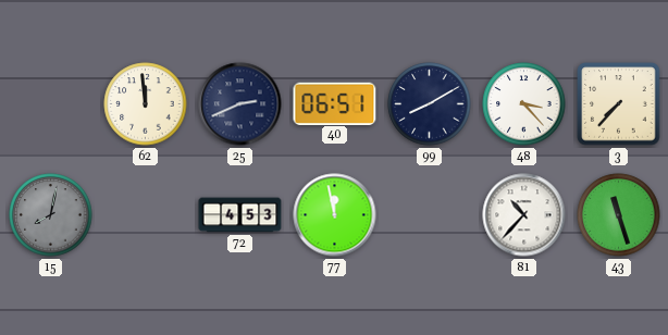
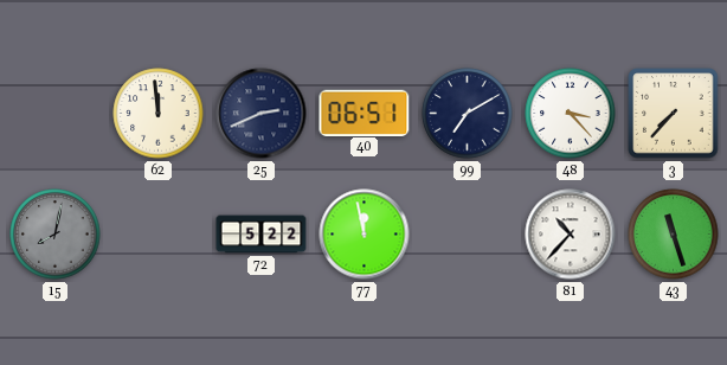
99: 8:10 -> 7:10
72: 4:53 -> 5:22
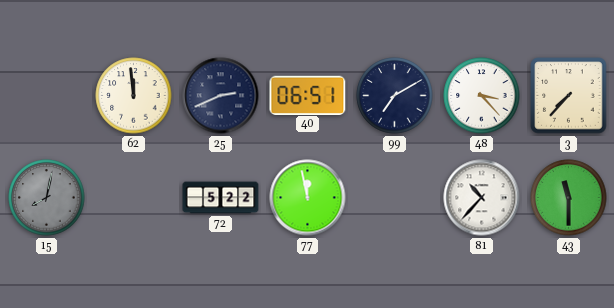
43: 11:27 -> 11:30
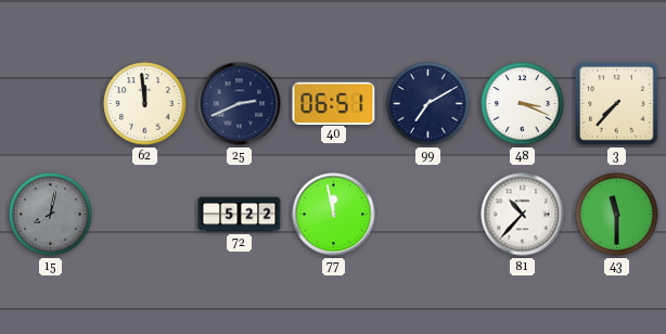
48: 3:23 -> 3:19
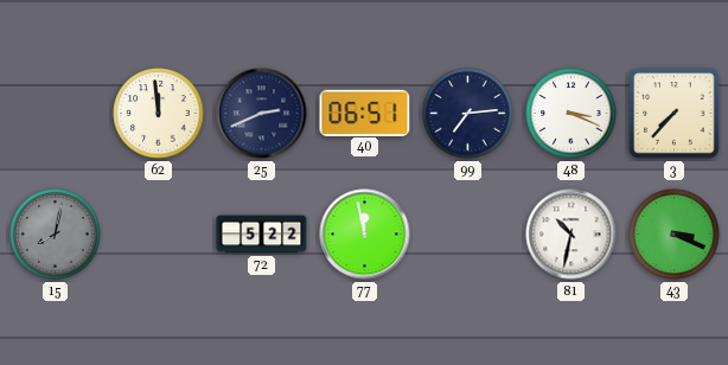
99: 7:10 -> 7:14
81: 10:37 -> 10:32
43: 11:30 -> 3:19
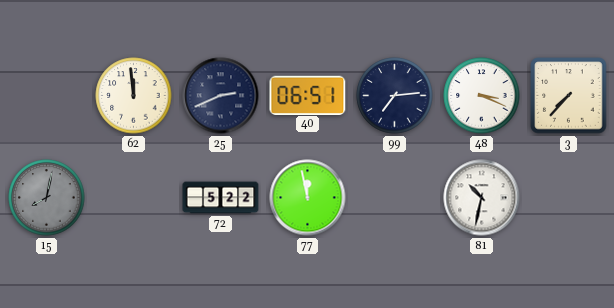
43: 3:19 -> none
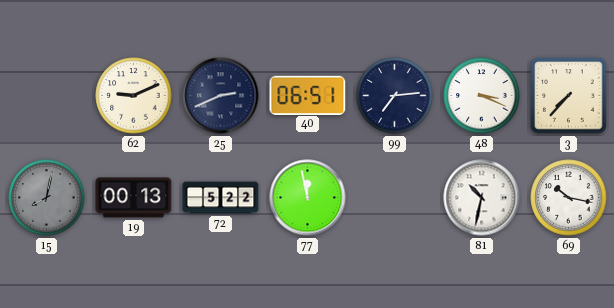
62: 11:59 -> 9:11
19: none -> 00:13
69: none -> 10:17
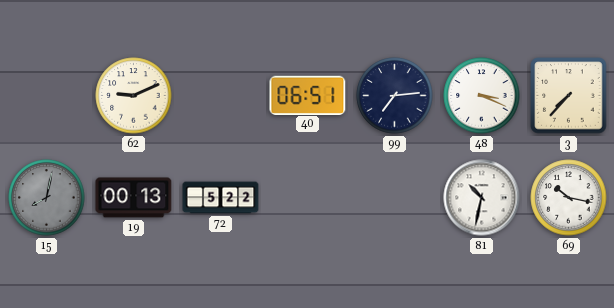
25: 2:41 -> none
77: 11:58 -> none
